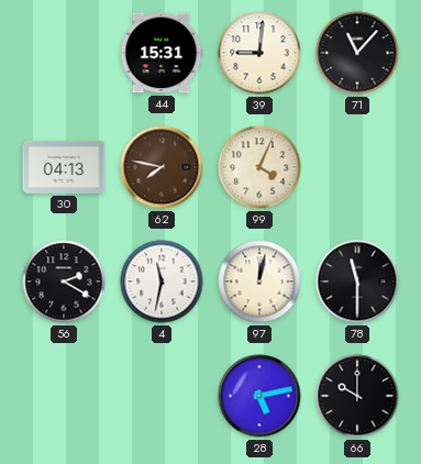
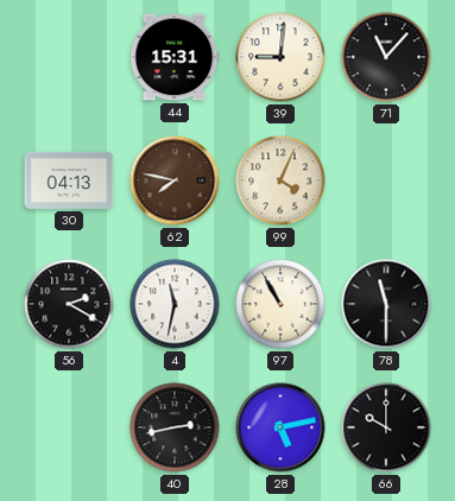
97: 12:02 -> 10:55
40: none -> 2:43
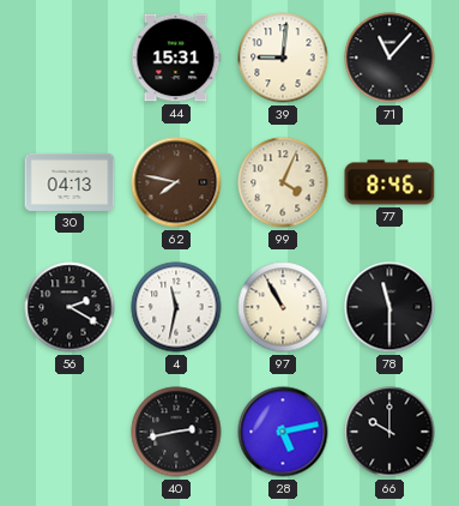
77: none -> 8:46
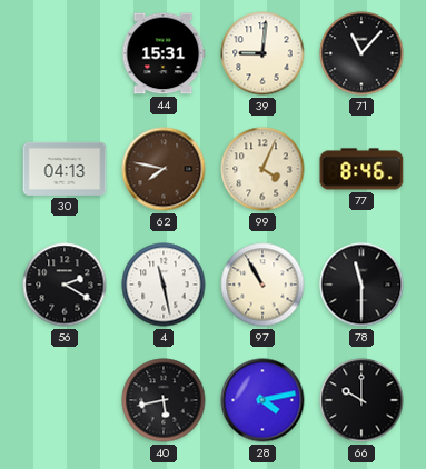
4: 11:32 -> 11:28
40: 2:43 -> 5:43
28: 5:13 -> 4:13
